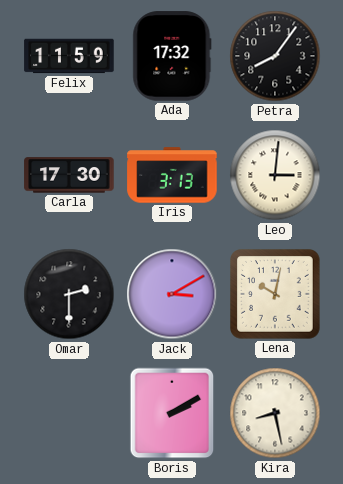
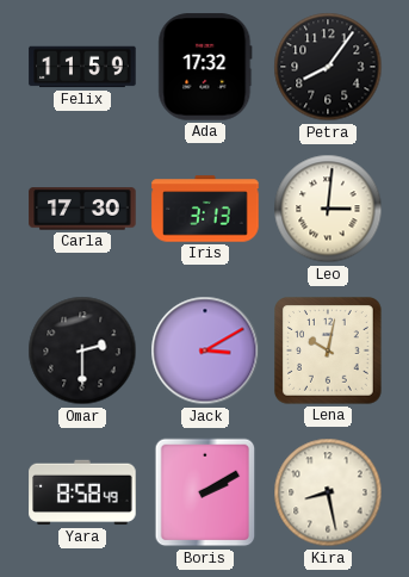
Yara: none -> 8:58
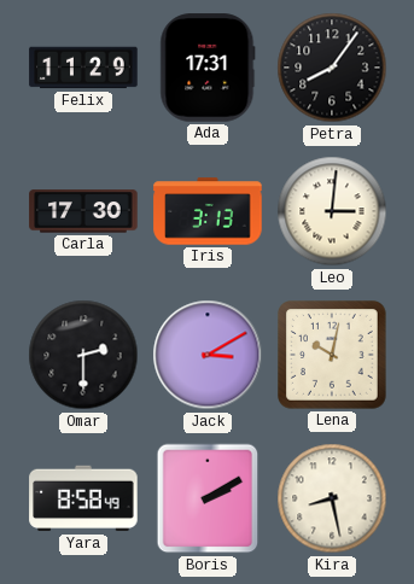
Felix: 11:59 -> 11:29
Ada: 17:32 -> 17:31
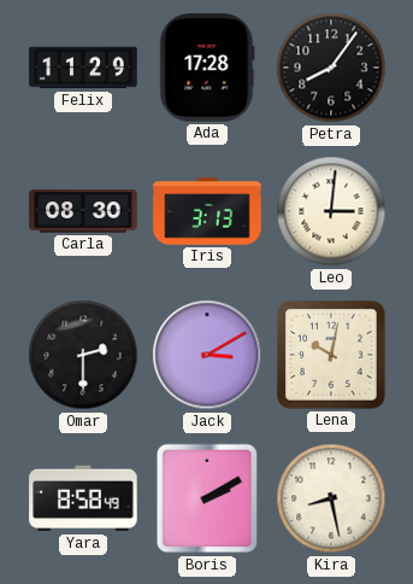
Ada: 17:31 -> 17:28
Carla: 17:30 -> 08:30
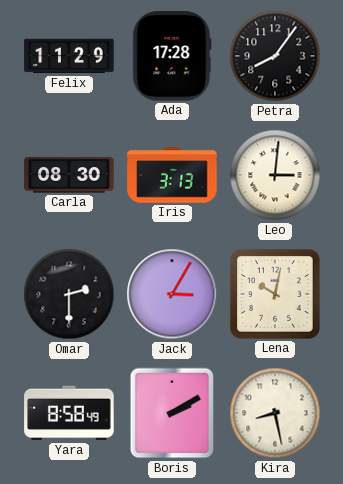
Jack: 3:10 -> 3:05
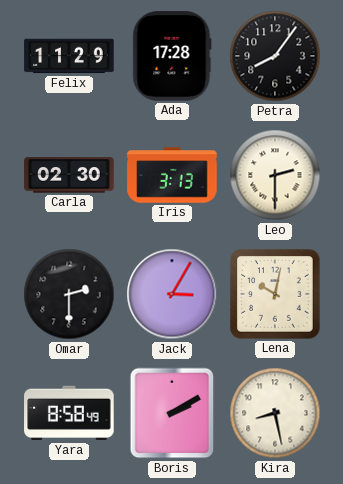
Carla: 08:30 -> 02:30
Leo: 3:01 -> 2:30
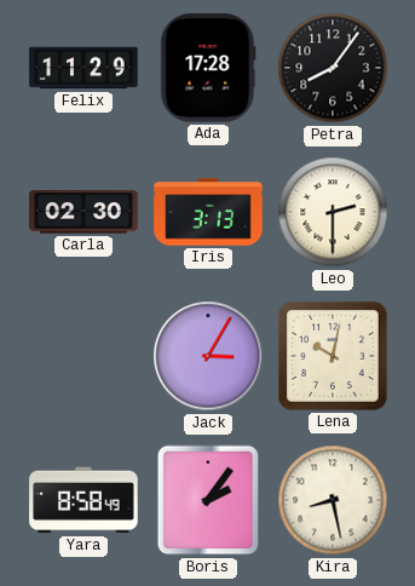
Omar: 2:30 -> none
Boris: 2:10 -> 2:06
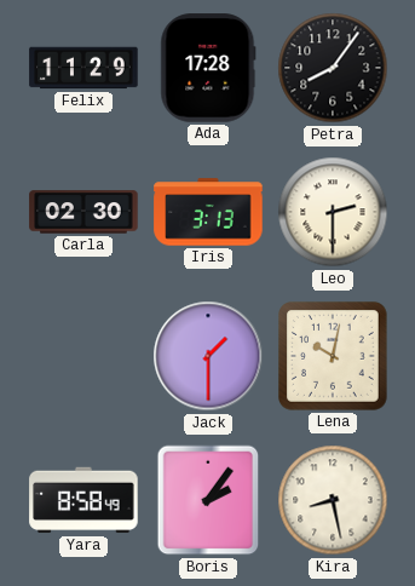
Jack: 3:05 -> 1:30
